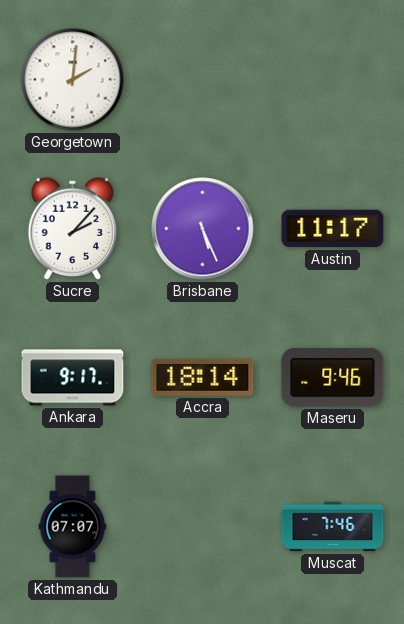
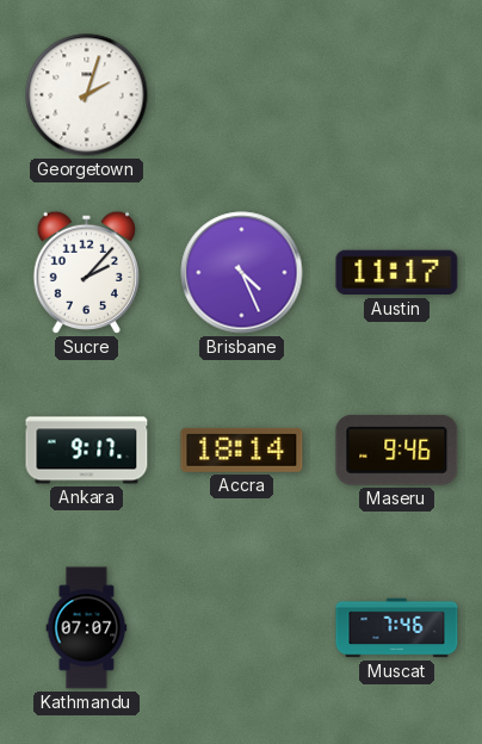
Georgetown: 2:01 -> 2:03
Brisbane: 5:26 -> 4:26
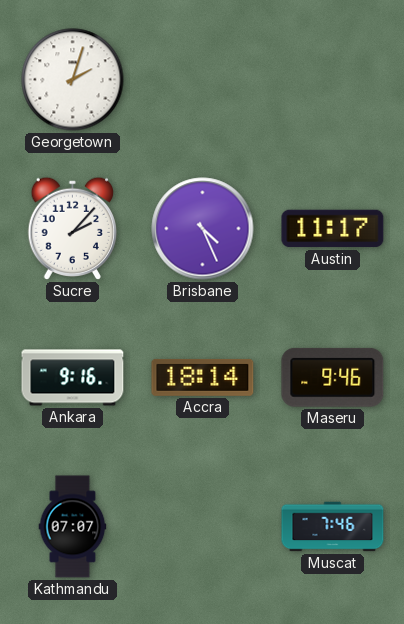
Ankara: 9:17 -> 9:16
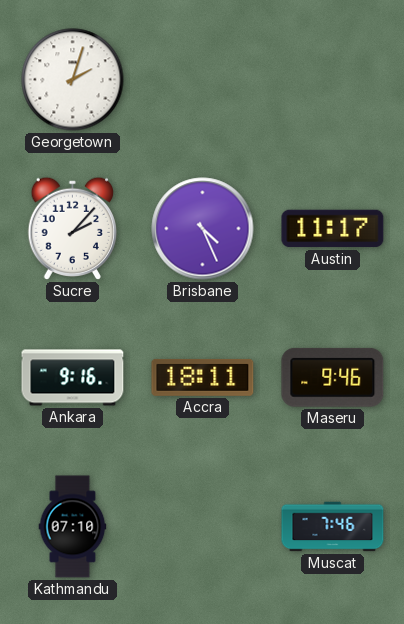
Accra: 18:14 -> 18:11
Kathmandu: 07:07 -> 07:10
